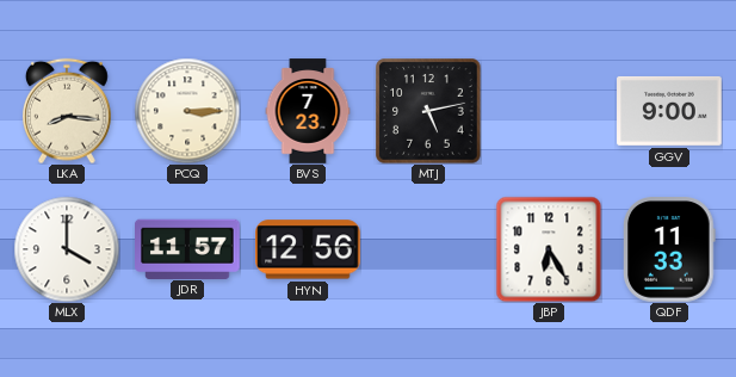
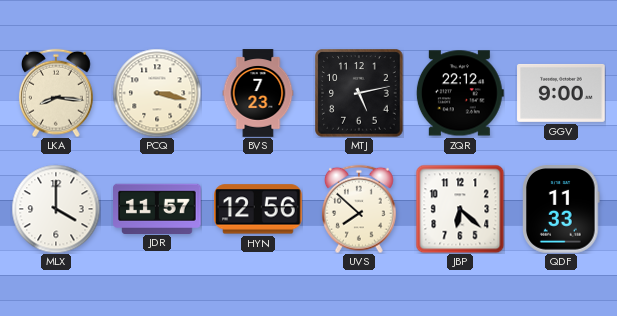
PCQ: 3:15 -> 3:17
ZQR: none -> 22:12
UVS: none -> 7:52
JBP: 6:25 -> 6:22
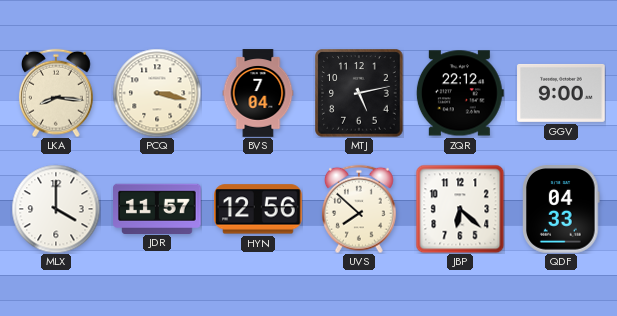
BVS: 7:23 -> 7:04
QDF: 11:33 -> 04:33
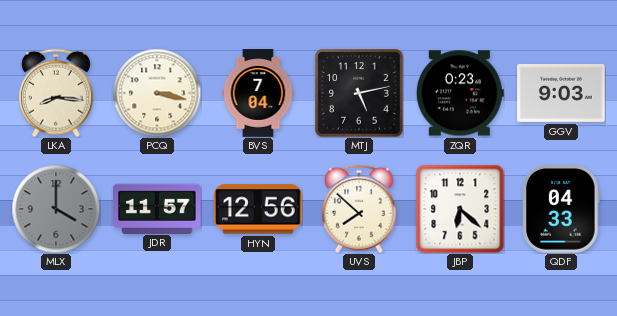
ZQR: 22:12 -> 0:23
GGV: 9:00 -> 9:03
MLX dial: white -> grey
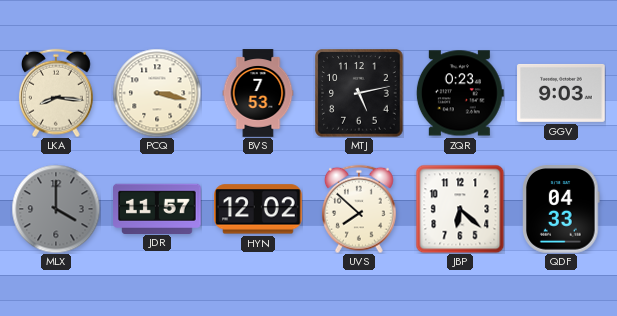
BVS: 7:04 -> 7:53
HYN: 12:56 -> 12:02
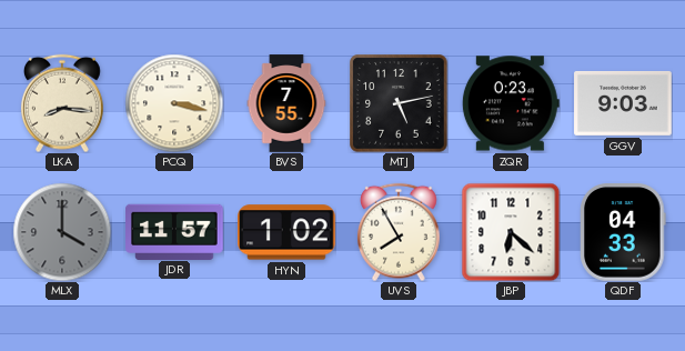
BVS: 7:53 -> 7:55
HYN: 12:02 -> 1:02
UVS: 7:52 -> 7:55
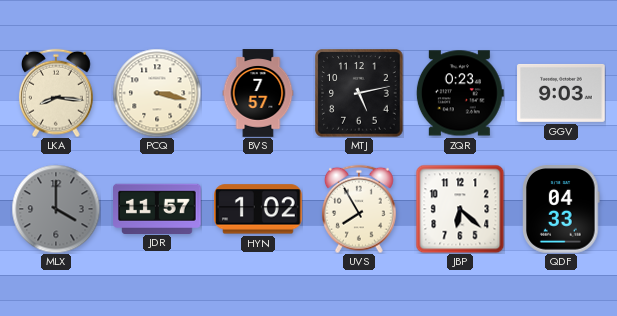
BVS: 7:55 -> 7:57
